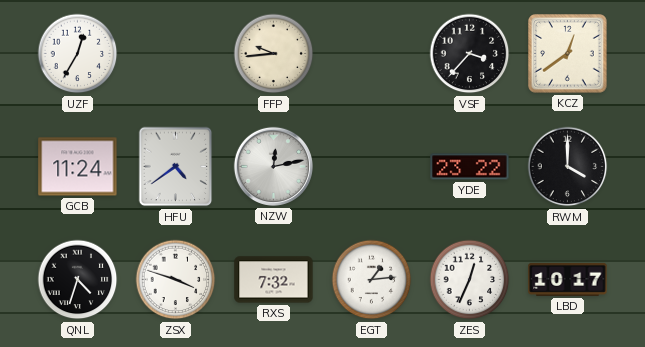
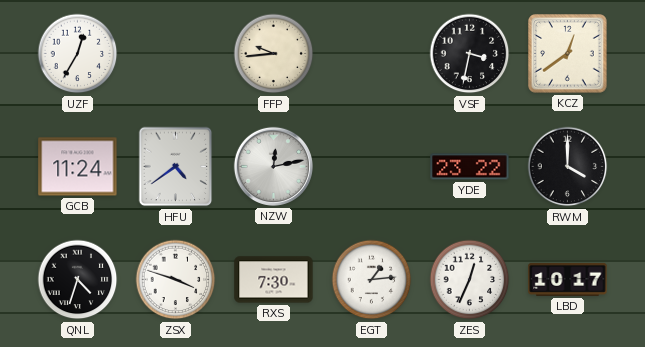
VSF: 3:37 -> 3:32
RXS: 7:32 -> 7:30
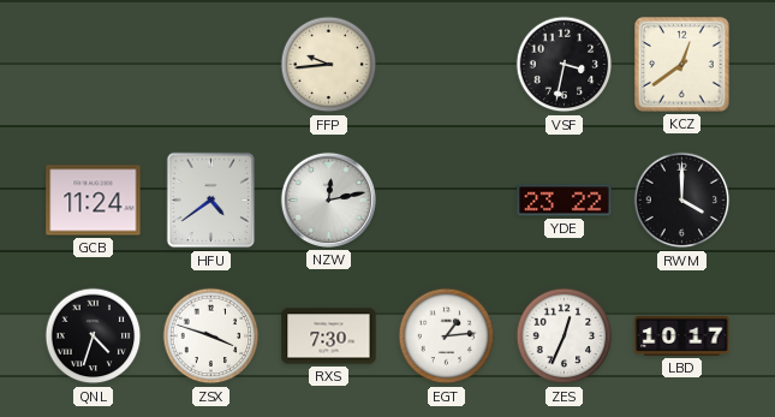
UZF: 12:35 -> none
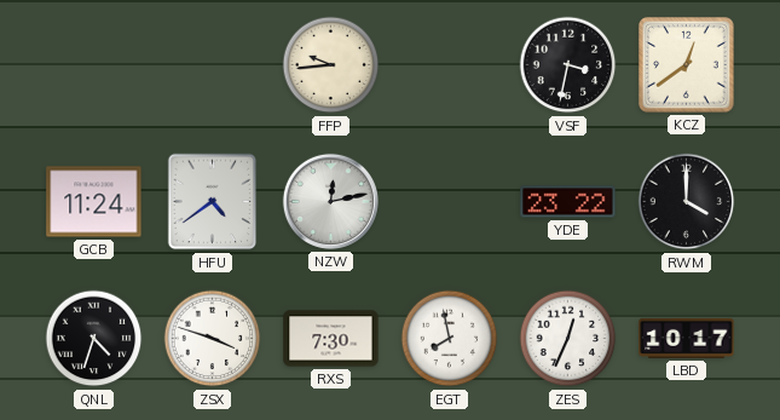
EGT: 1:14 -> 7:58
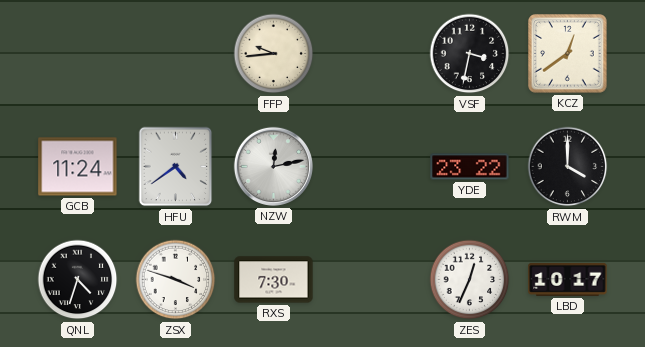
EGT: 7:58 -> none
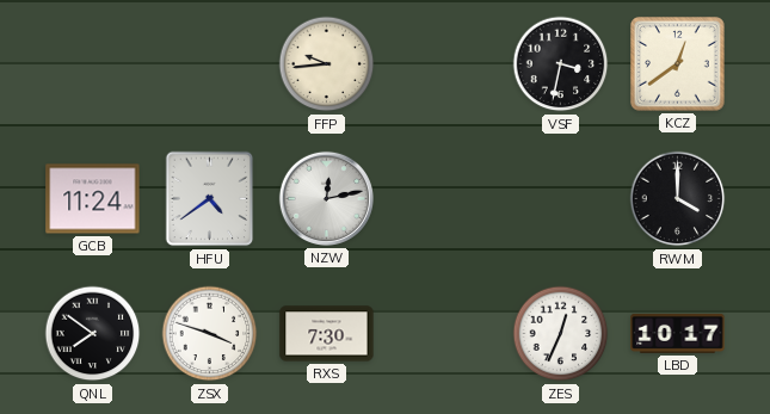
YDE: 23:22 -> none
QNL: 4:33 -> 7:51
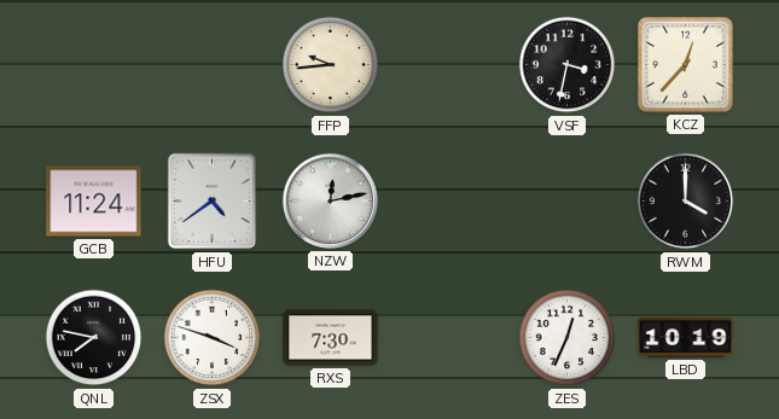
KCZ: 12:39 -> 12:37
QNL: 7:51 -> 7:47
LBD: 10:17 -> 10:19
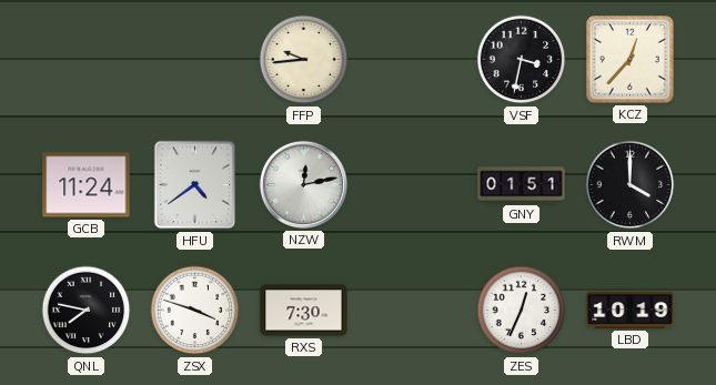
GNY: none -> 01:51
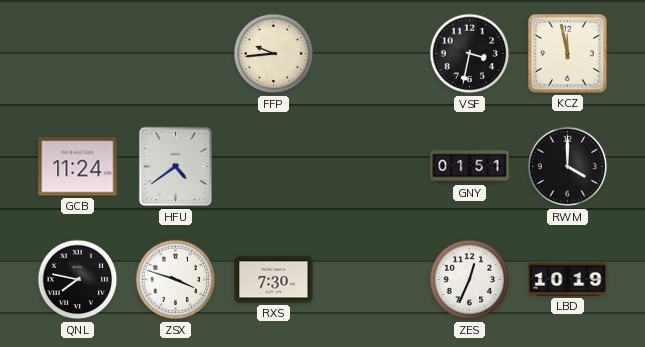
KCZ: 12:37 -> 11:58
NZW: 12:13 -> none
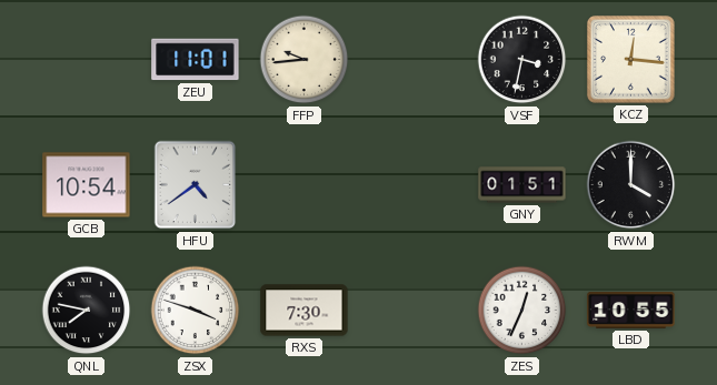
ZEU: none -> 11:01
KCZ: 11:58 -> 12:16
GCB: 11:24 -> 10:54
LBD: 10:19 -> 10:55
